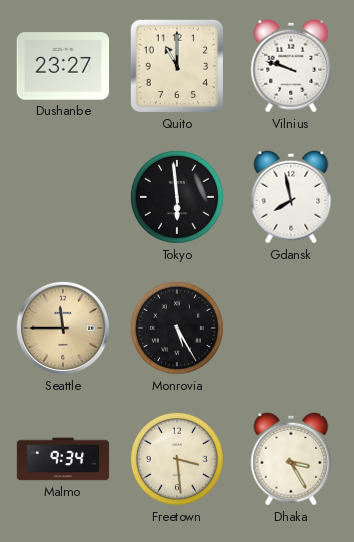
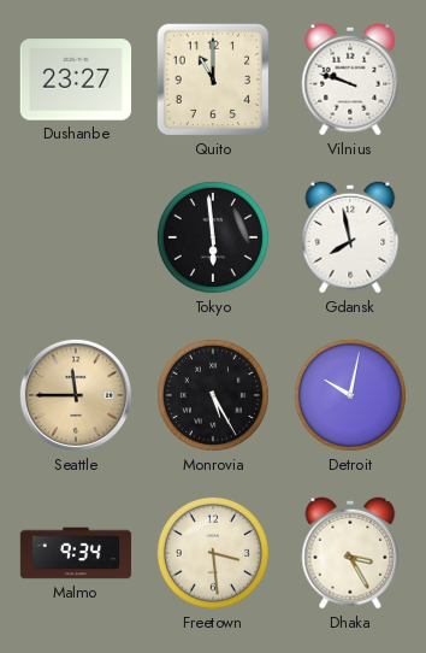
Detroit: none -> 10:02
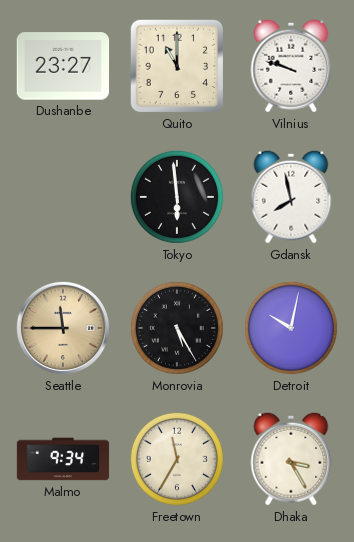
Freetown: 3:29 -> 11:35
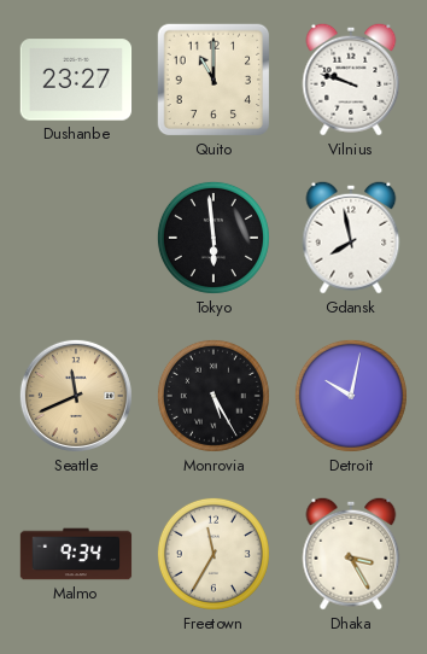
Seattle: 11:45 -> 11:41
